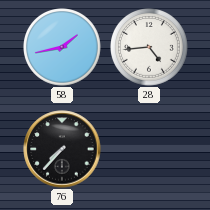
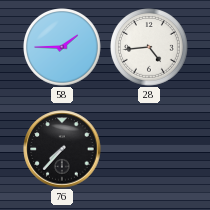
58: 1:43 -> 1:45
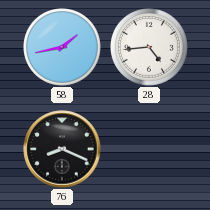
58: 1:45 -> 1:43
76: 7:37 -> 8:19
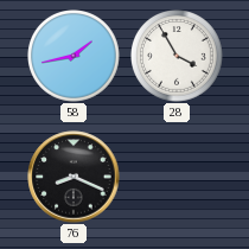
28: 4:44 -> 3:55
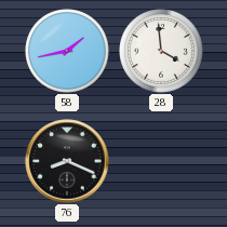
28: 3:55 -> 3:59
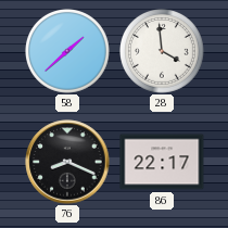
58: 1:43 -> 1:38
86: none -> 22:17
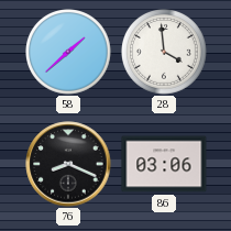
86: 22:17 -> 03:06
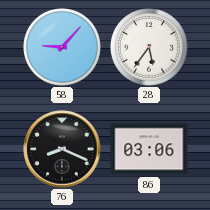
58: 1:38 -> 9:07
28: 3:59 -> 5:36
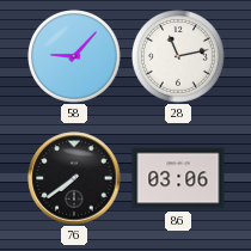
28: 5:36 -> 11:13
76: 8:19 -> 7:39
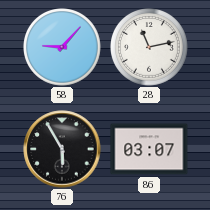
76: 7:39 -> 5:55
86: 03:06 -> 03:07
